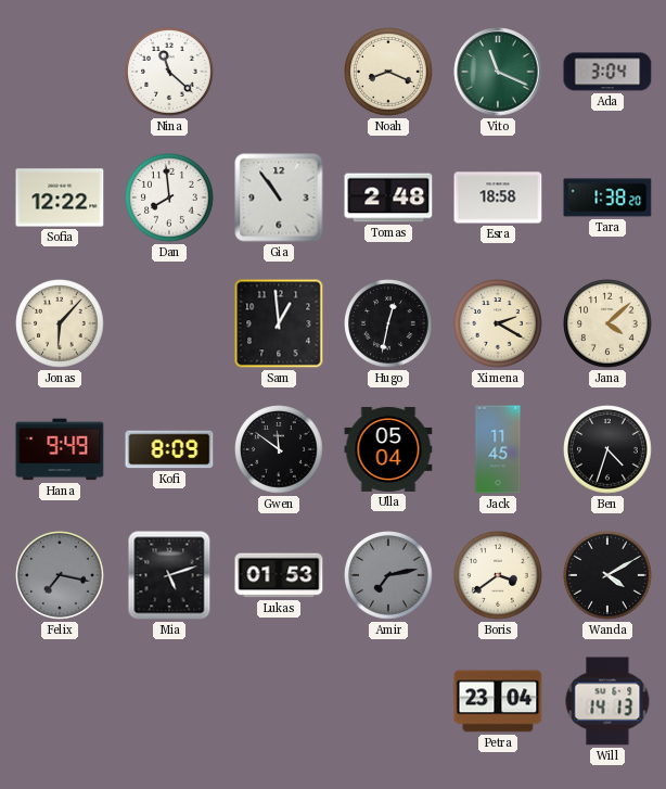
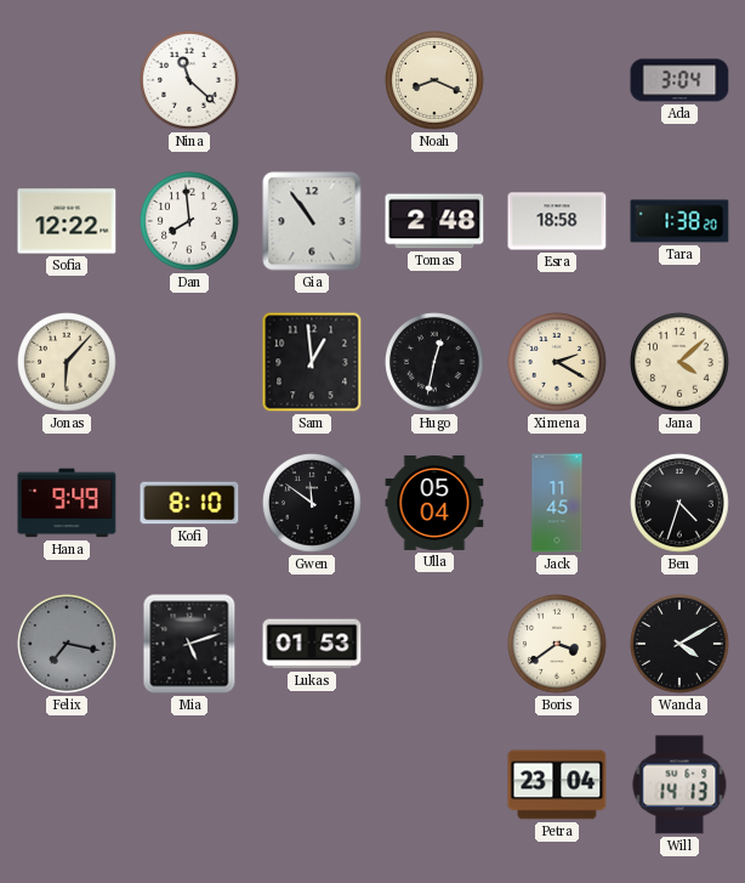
Vito: 11:19 -> none
Kofi: 8:09 -> 8:10
Amir: 7:13 -> none
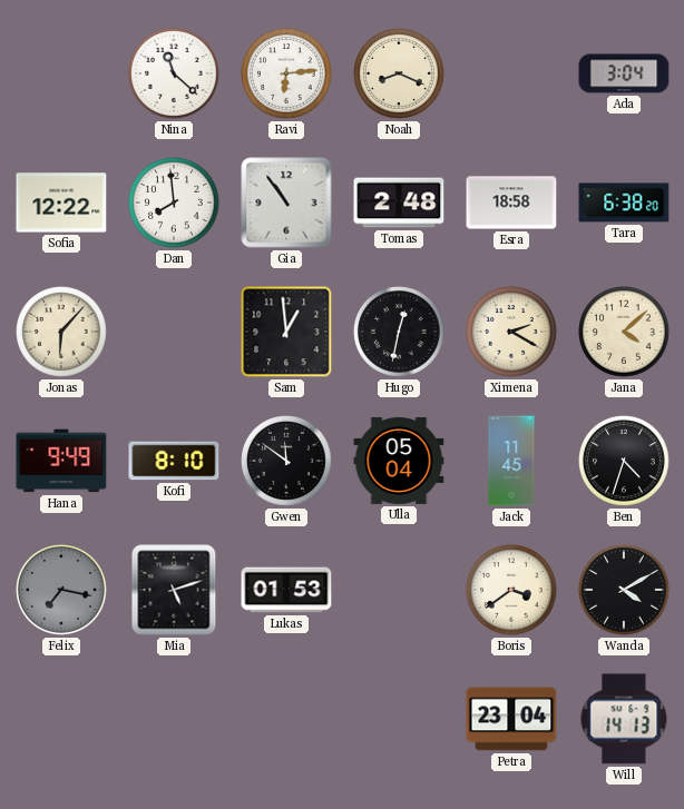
Ravi: none -> 6:14
Tara: 1:38 -> 6:38
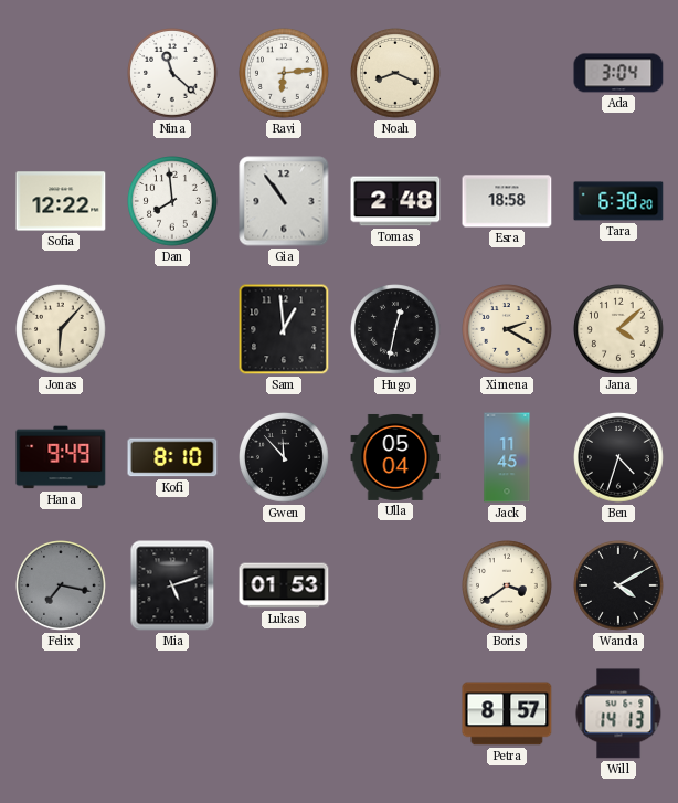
Gwen: 11:51 -> 11:53
Petra: 23:04 -> 8:57
